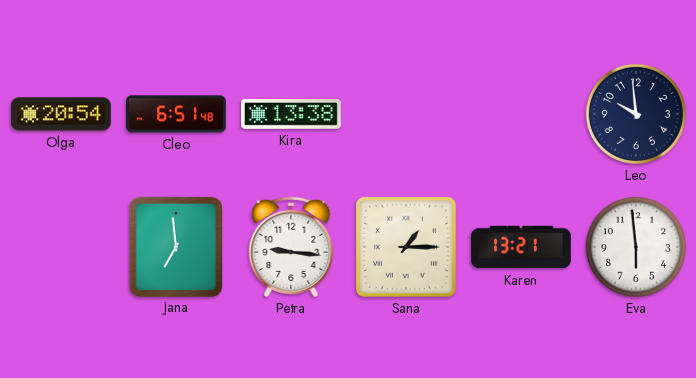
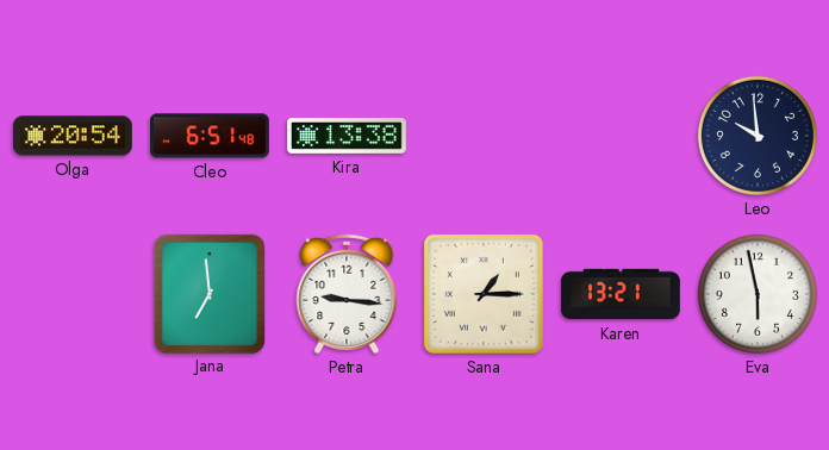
Eva: 5:59 -> 5:58
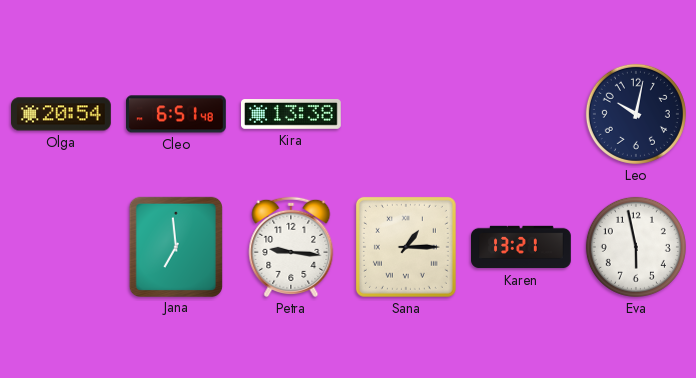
Leo: 9:59 -> 10:02
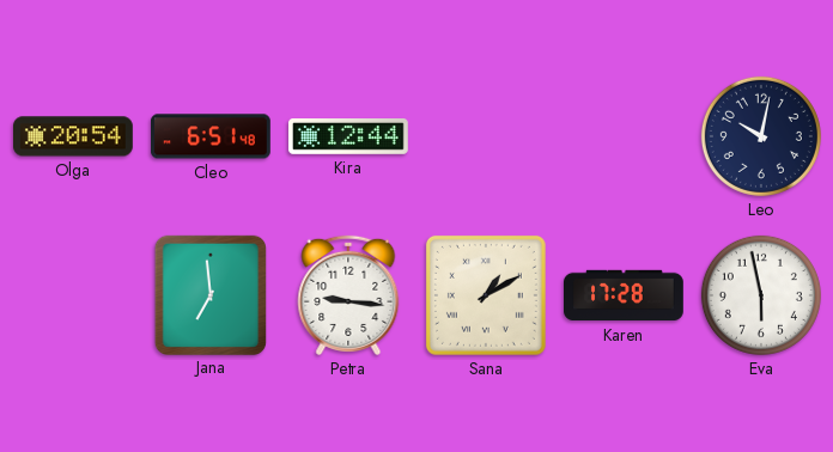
Kira: 13:38 -> 12:44
Sana: 1:15 -> 1:10
Karen: 13:21 -> 17:28
